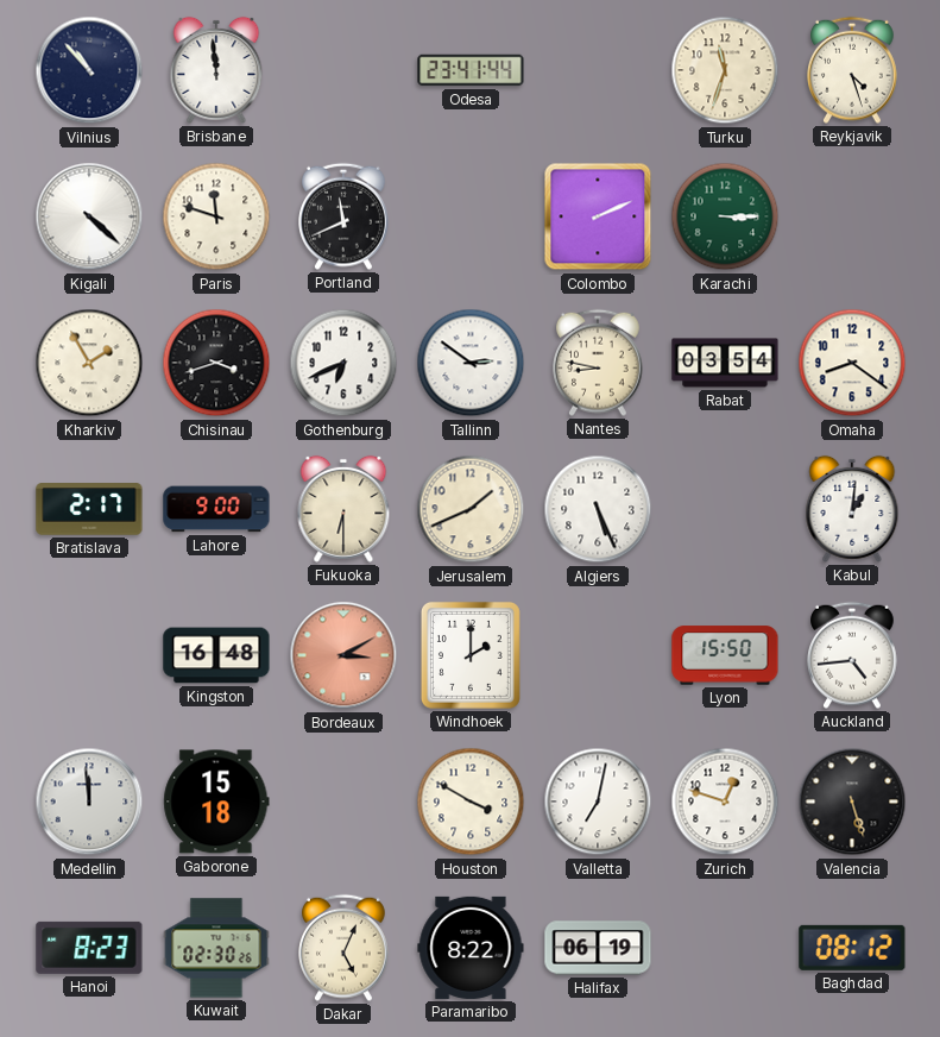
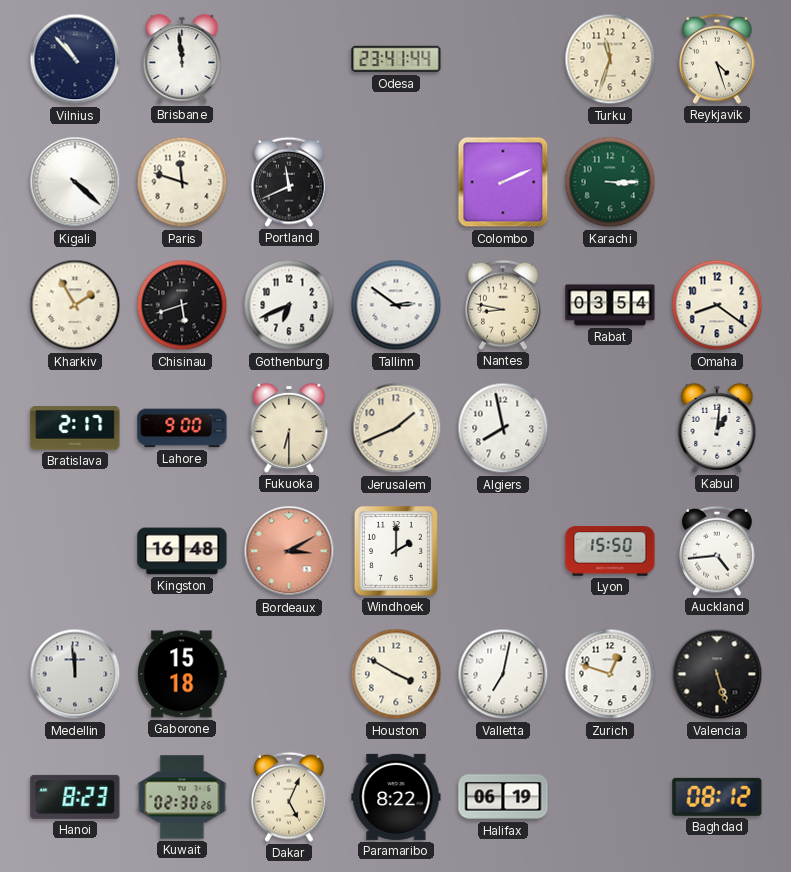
Chisinau: 3:42 -> 5:42
Algiers: 5:26 -> 7:58
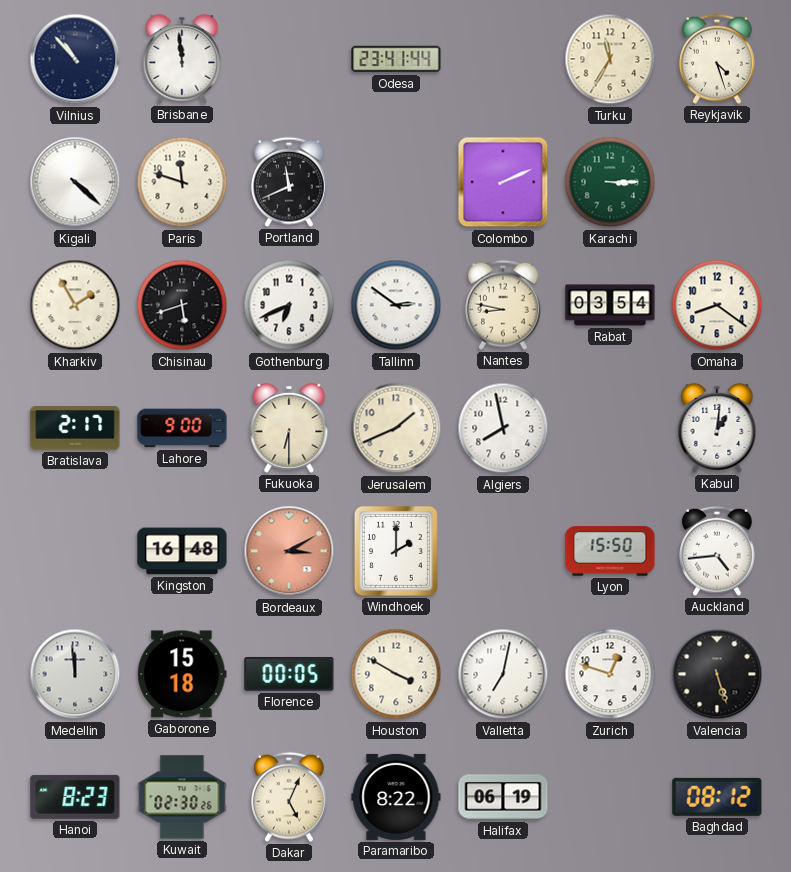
Turku: 11:33 -> 11:35
Florence: none -> 00:05
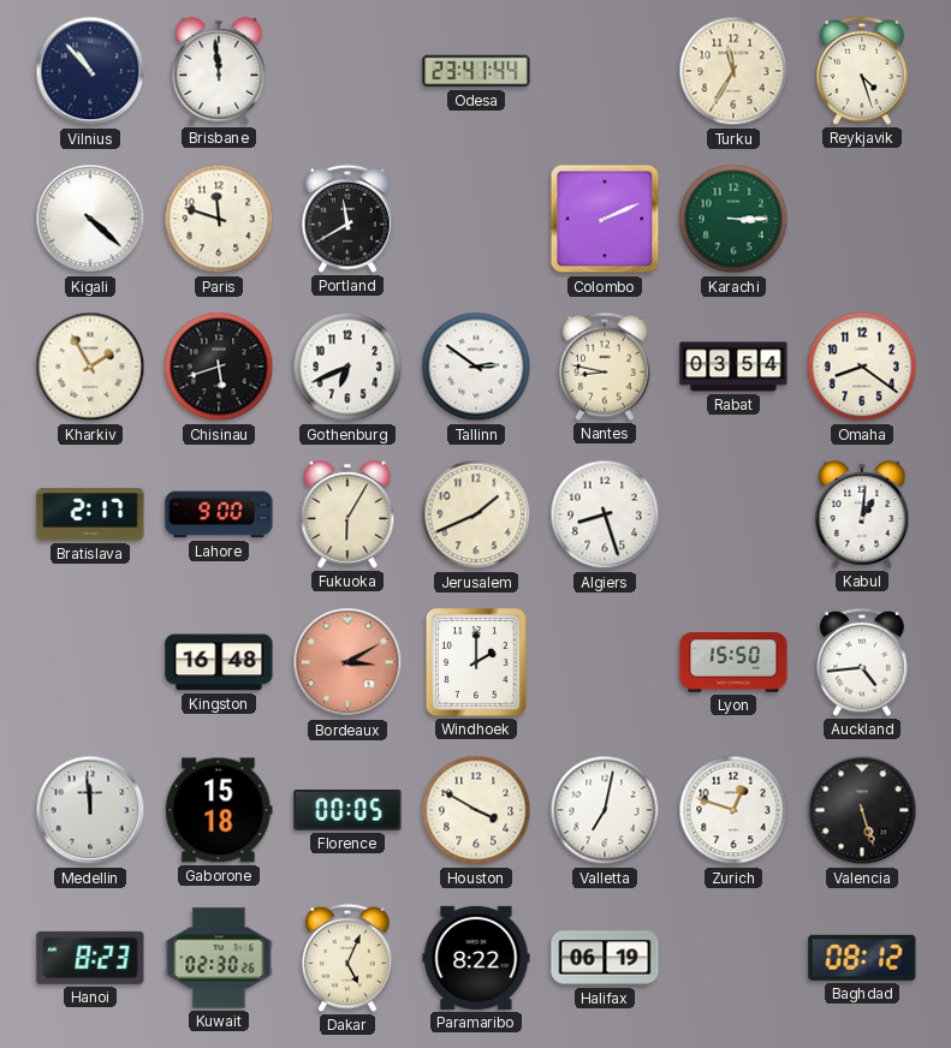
Portland: 11:41 -> 11:40
Fukuoka: 6:30 -> 6:05
Algiers: 7:58 -> 8:27
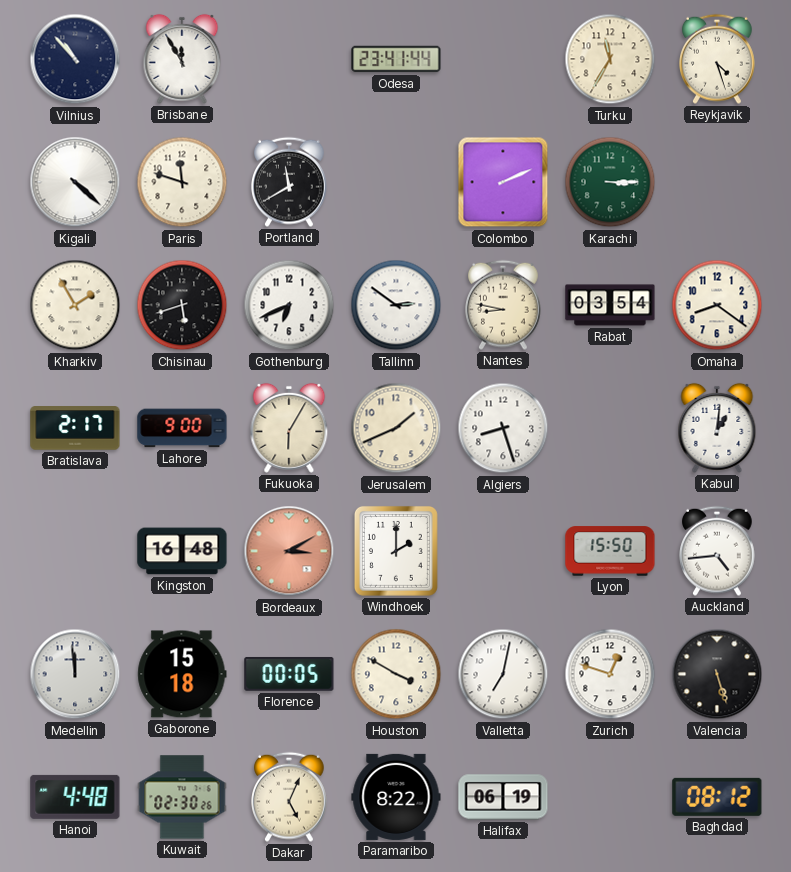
Brisbane: 11:59 -> 11:55
Hanoi: 8:23 -> 4:48
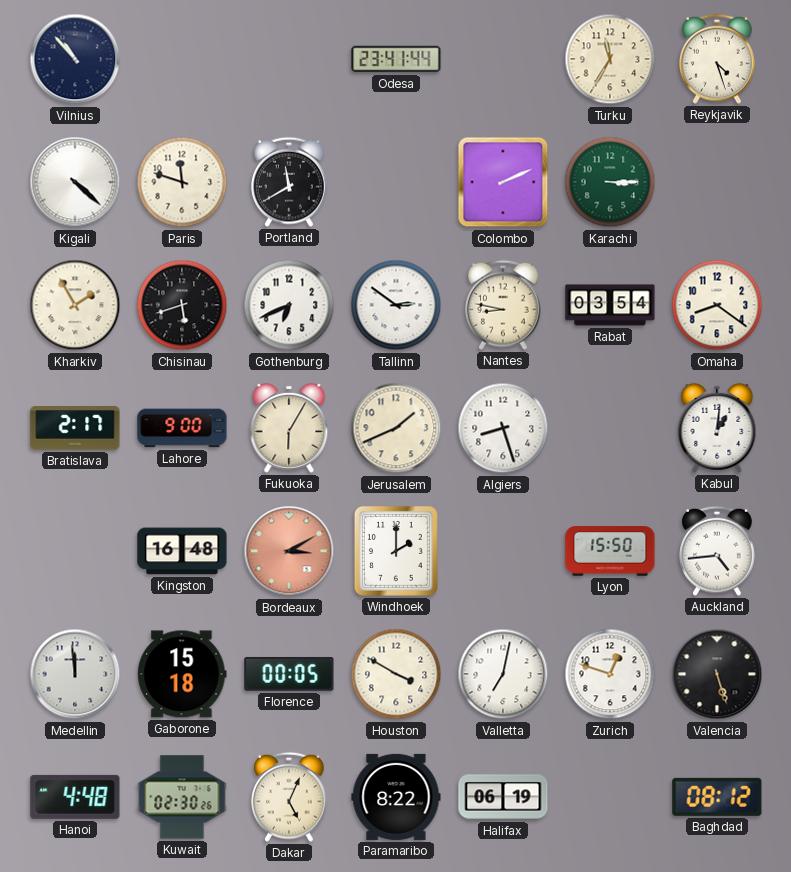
Brisbane: 11:55 -> none
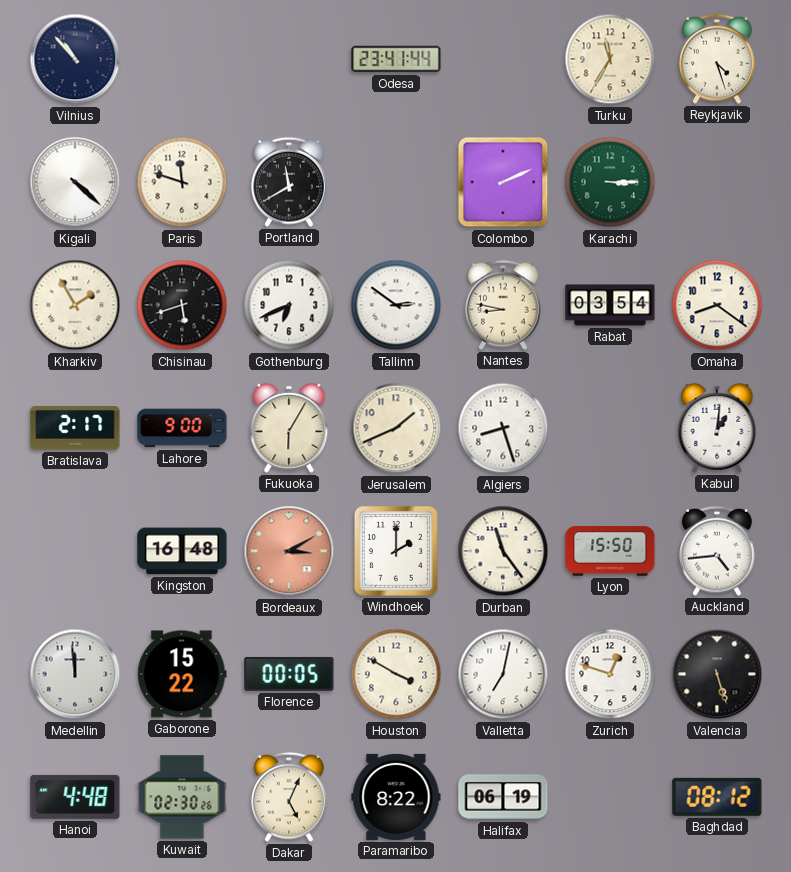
Durban: none -> 11:24
Gaborone: 15:18 -> 15:22
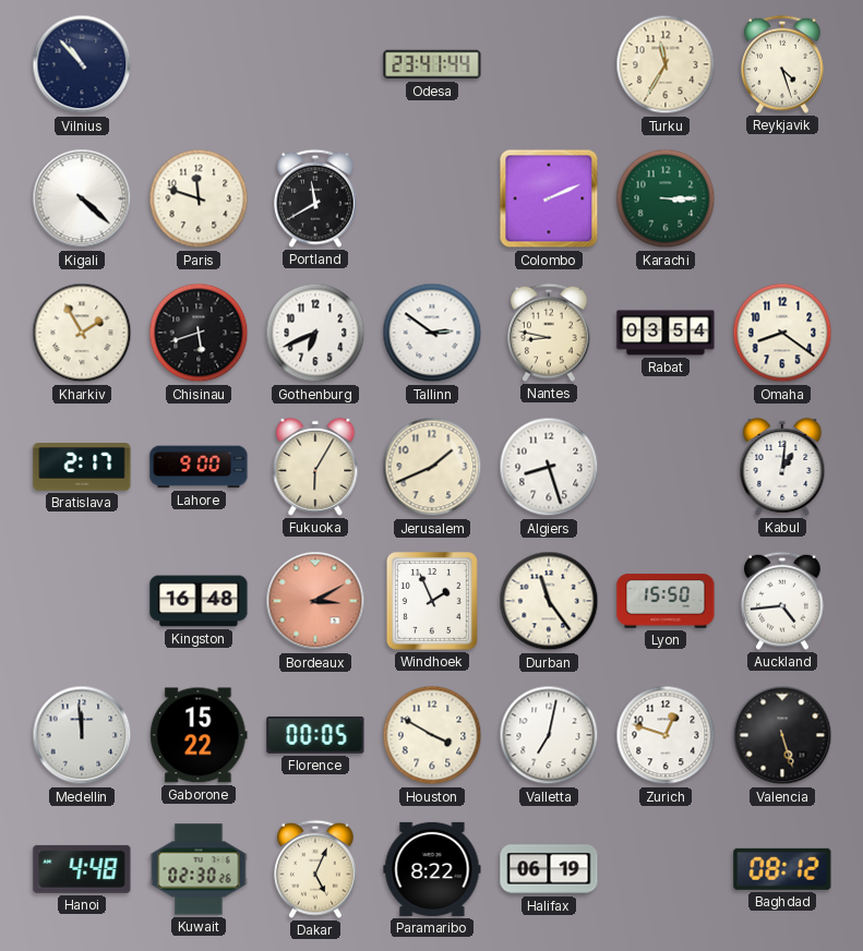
Windhoek: 2:00 -> 1:56
